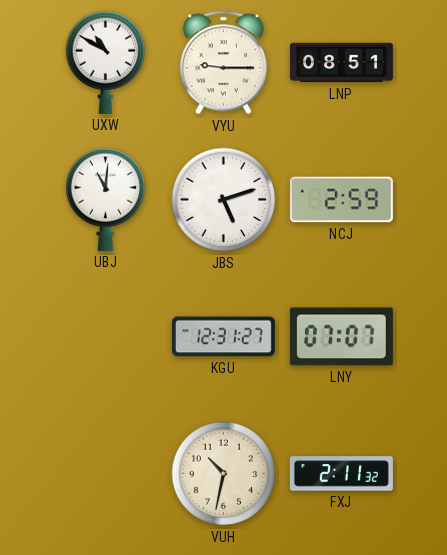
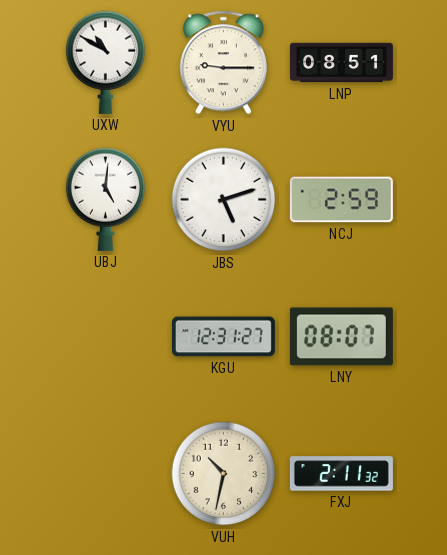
UBJ: 11:01 -> 5:01
LNY: 07:07 -> 08:07
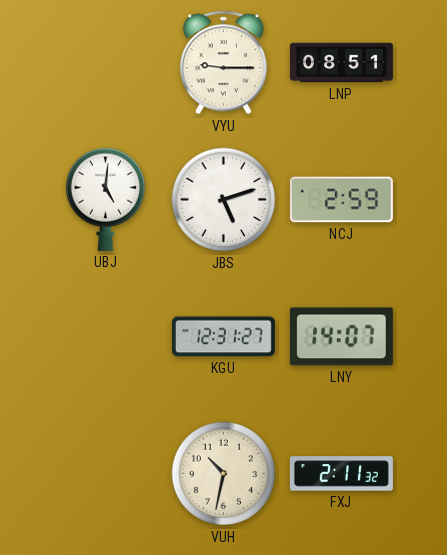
UXW: 10:50 -> none
LNY: 08:07 -> 14:07
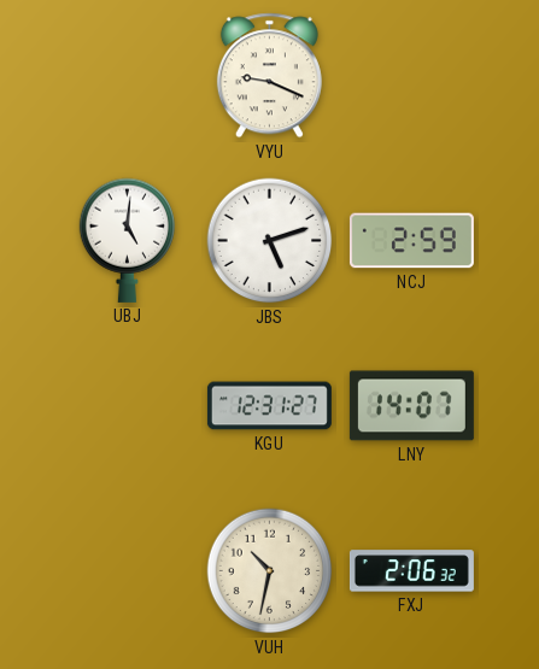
VYU: 9:15 -> 9:19
LNP: 08:51 -> none
FXJ: 2:11 -> 2:06
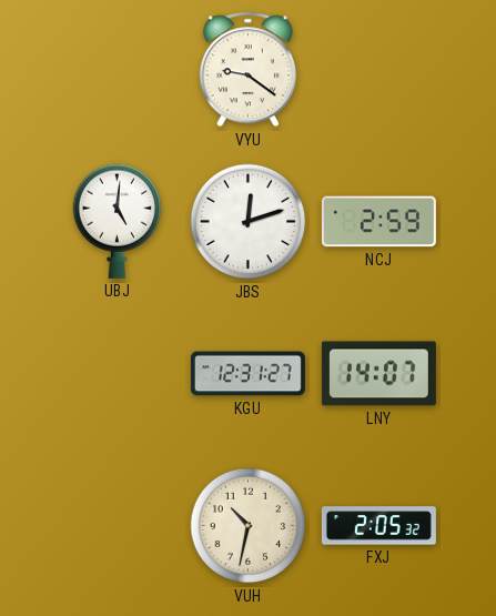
VYU: 9:19 -> 9:21
JBS: 5:12 -> 12:12
FXJ: 2:06 -> 2:05
